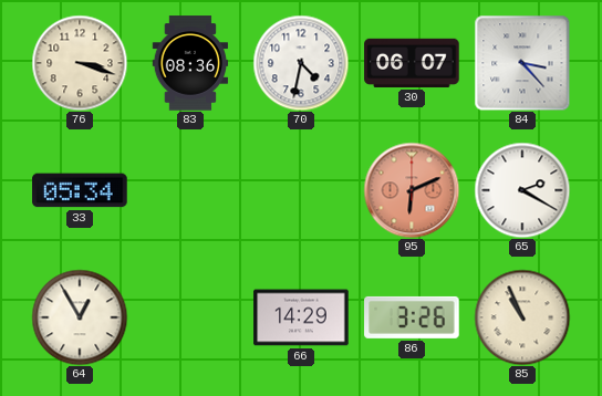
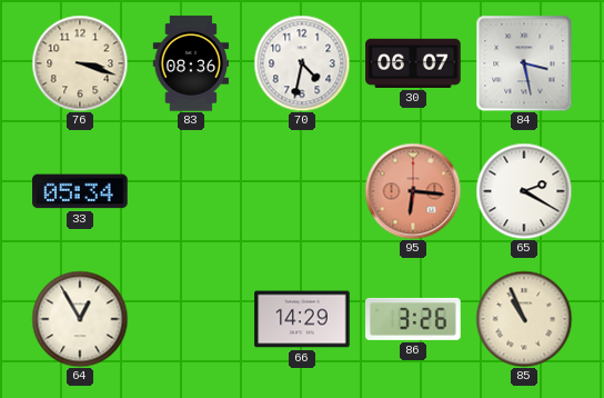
84: 3:23 -> 3:28
95: 6:11 -> 6:16
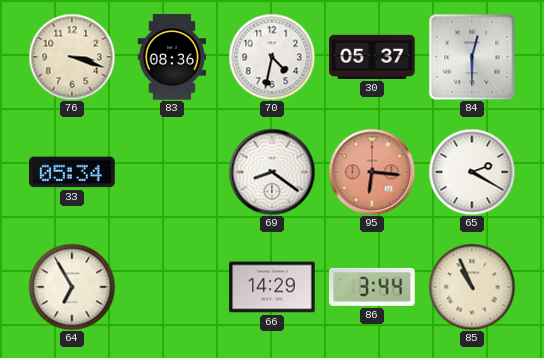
30: 06:07 -> 05:37
84: 3:28 -> 12:30
69: none -> 8:21
64: 12:55 -> 6:55
86: 3:26 -> 3:44
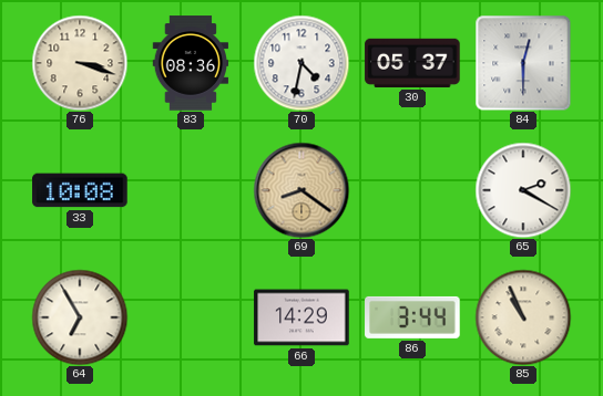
33: 05:34 -> 10:08
69 dial: white -> champagne
95: 6:16 -> none
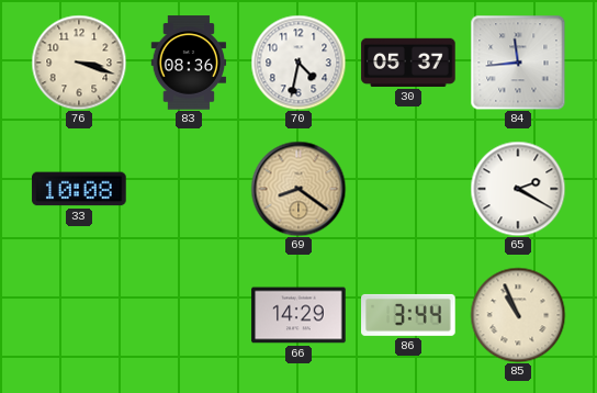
84: 12:30 -> 11:44
64: 6:55 -> none
